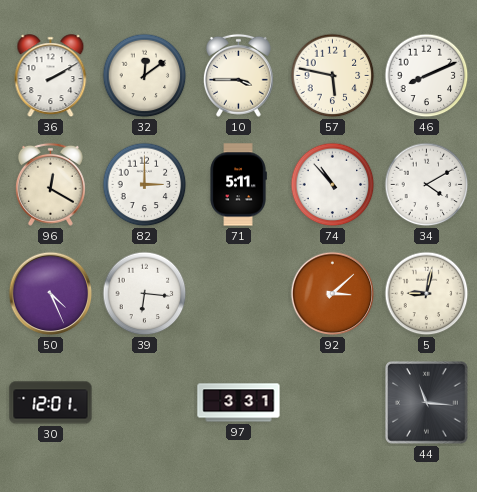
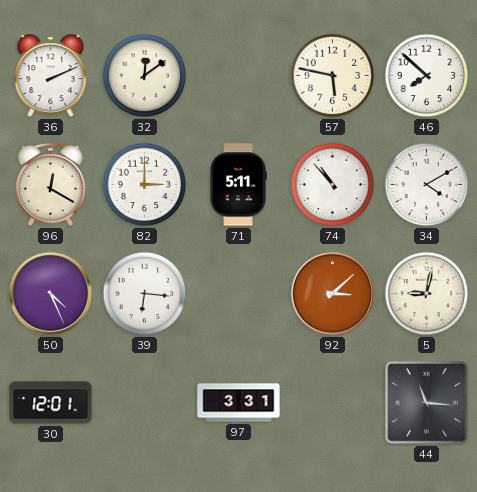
36: 2:10 -> 2:11
10: 3:45 -> none
46: 8:11 -> 7:52
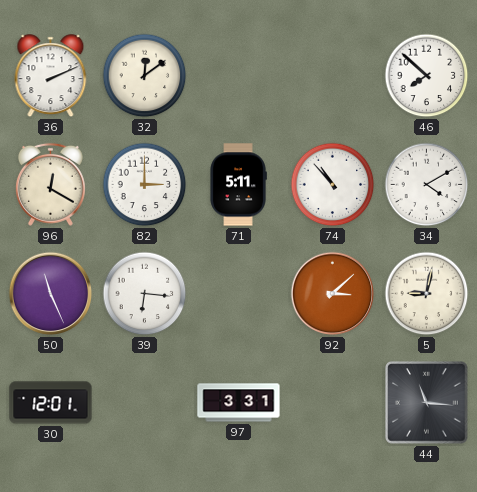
57: 5:47 -> none
50: 4:26 -> 11:26
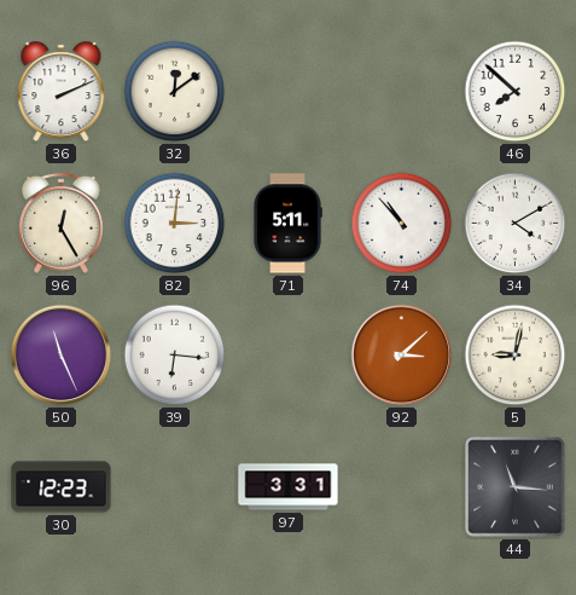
96: 12:20 -> 12:25
82: 3:00 -> 3:01
30: 12:01 -> 12:23
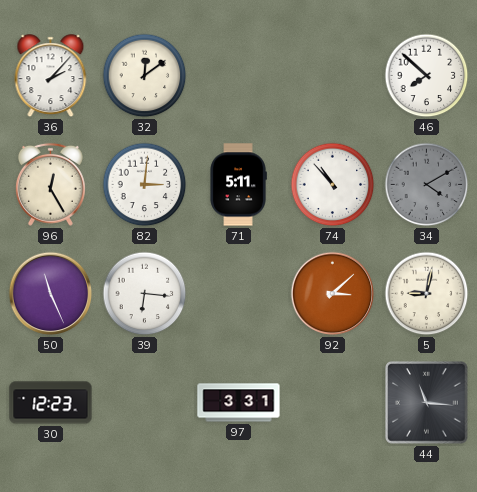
36: 2:11 -> 2:07
34 dial: white -> grey
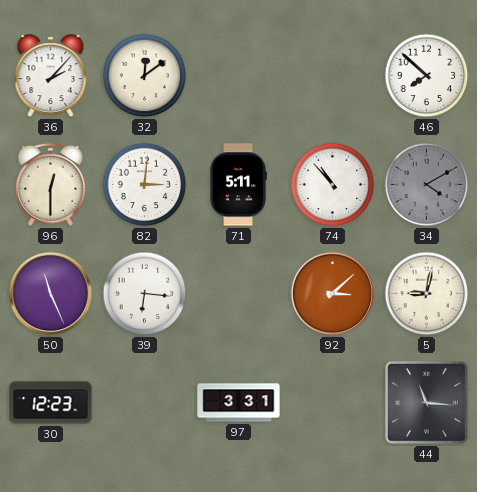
96: 12:25 -> 12:30
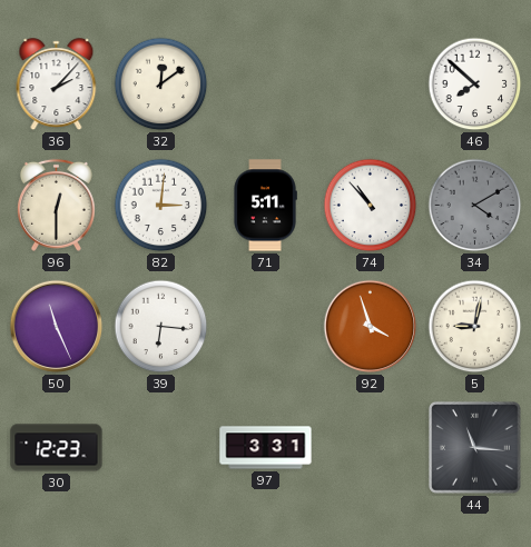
92: 3:08 -> 3:57
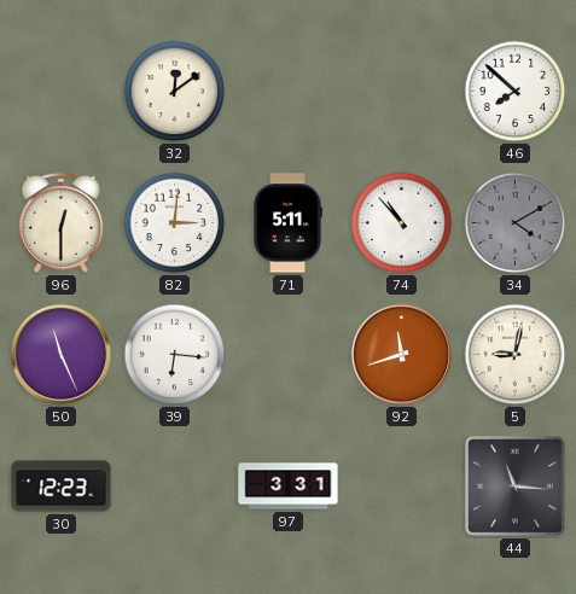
36: 2:07 -> none
92: 3:57 -> 11:42
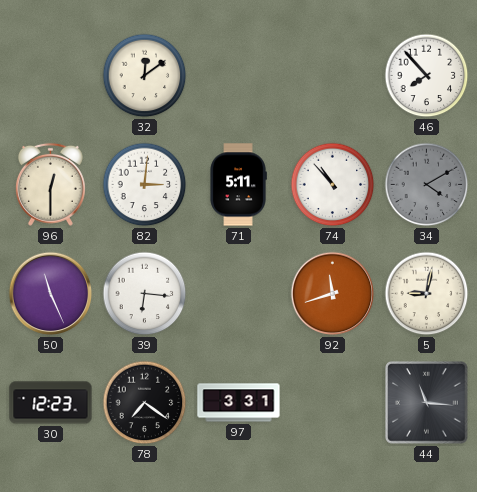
46: 7:52 -> 7:53
78: none -> 7:21
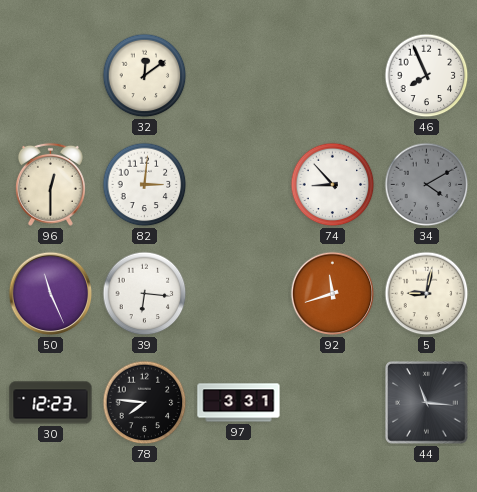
46: 7:53 -> 7:56
71: 5:11 -> none
74: 10:53 -> 8:53
78: 7:21 -> 7:46
